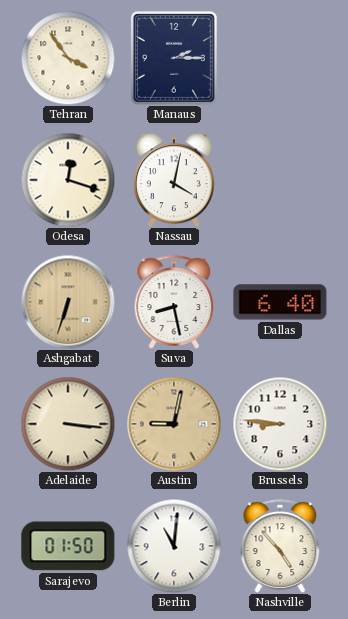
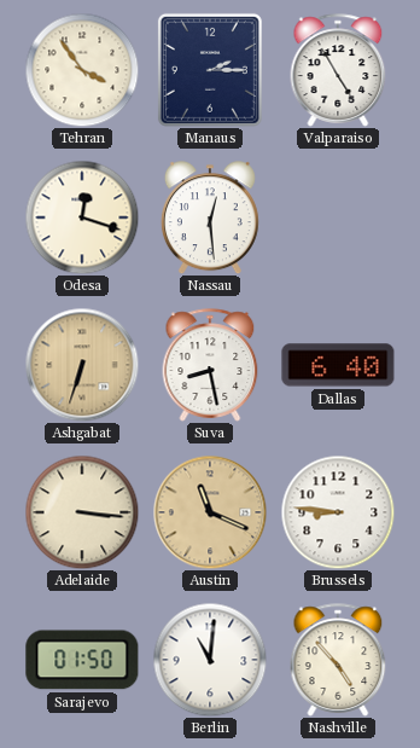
Valparaiso: none -> 4:55
Nassau: 4:02 -> 12:29
Austin: 9:02 -> 11:19
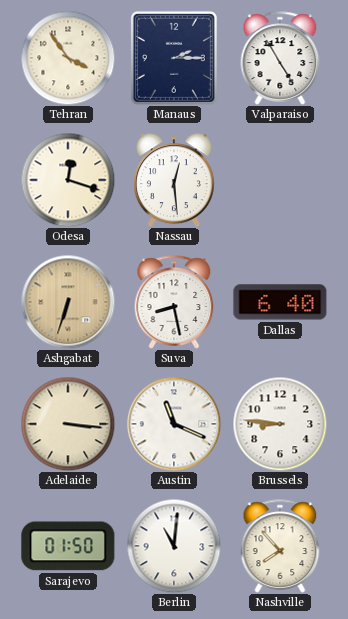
Austin dial: champagne -> white
Nashville: 4:53 -> 7:53
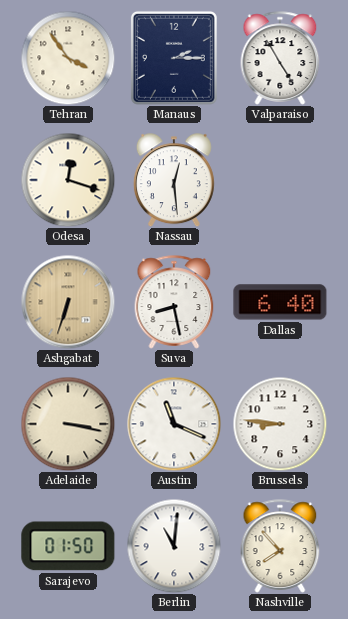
Adelaide: 3:16 -> 3:17
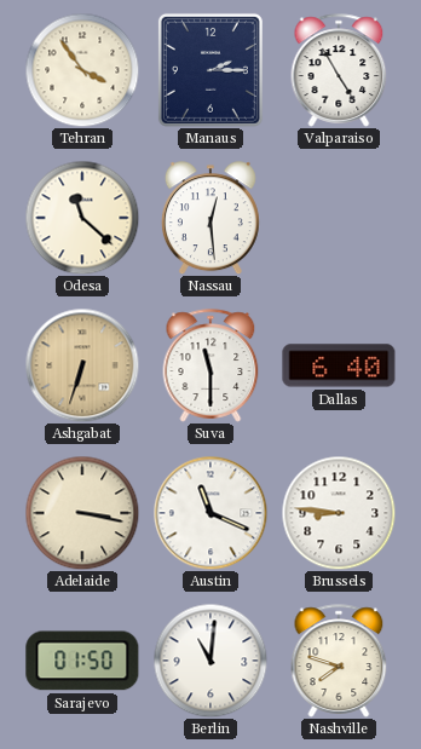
Odesa: 12:18 -> 11:22
Suva: 8:28 -> 11:30
Nashville: 7:53 -> 7:48
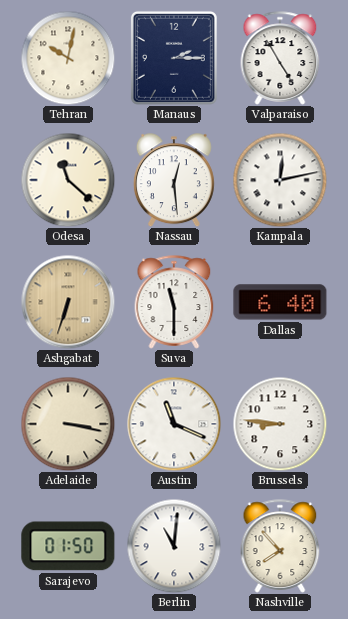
Tehran: 3:54 -> 10:02
Kampala: none -> 12:13
Nashville: 7:48 -> 7:53
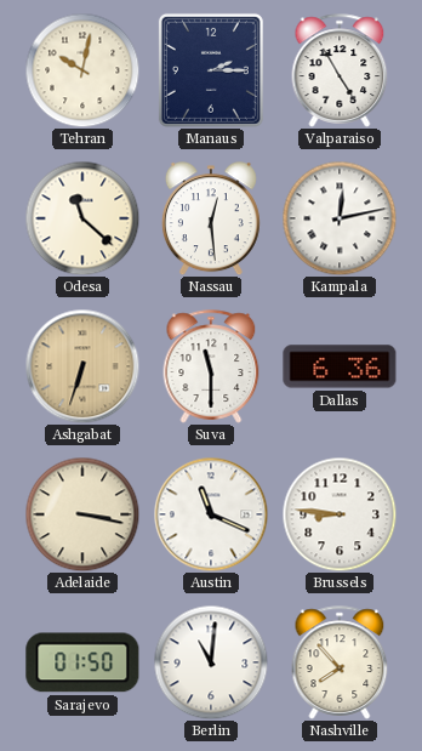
Dallas: 6:40 -> 6:36
